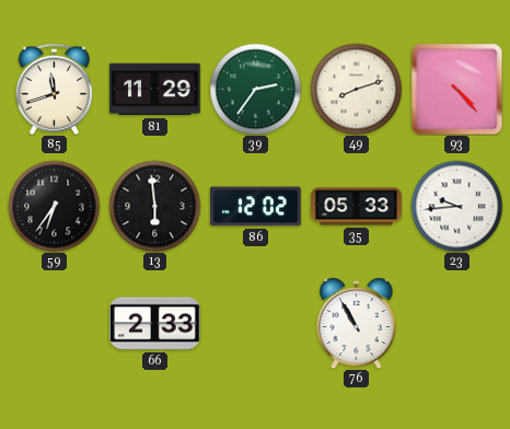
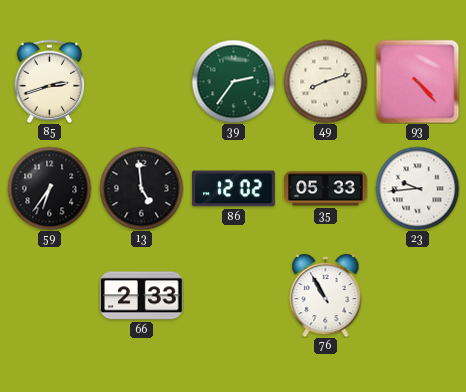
85: 11:42 -> 2:42
81: 11:29 -> none
13: 5:59 -> 4:59
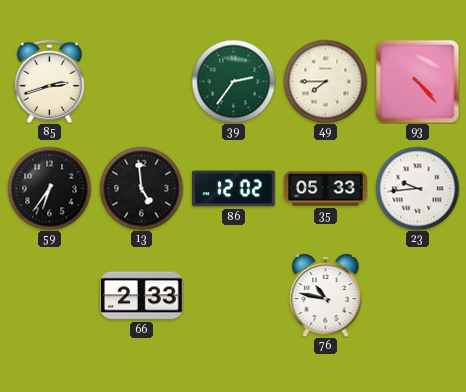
49: 8:12 -> 7:45
76: 10:55 -> 10:47
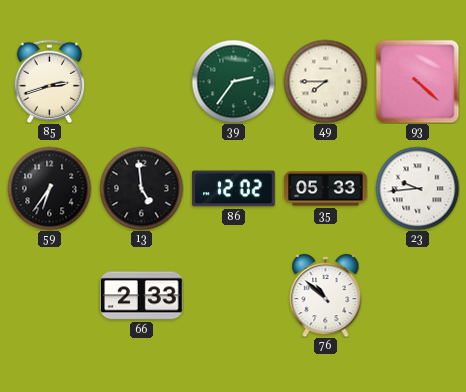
93: 4:23 -> 4:22
76: 10:47 -> 10:52
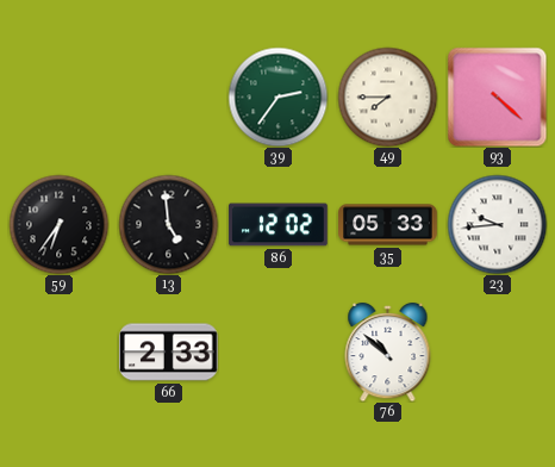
85: 2:42 -> none
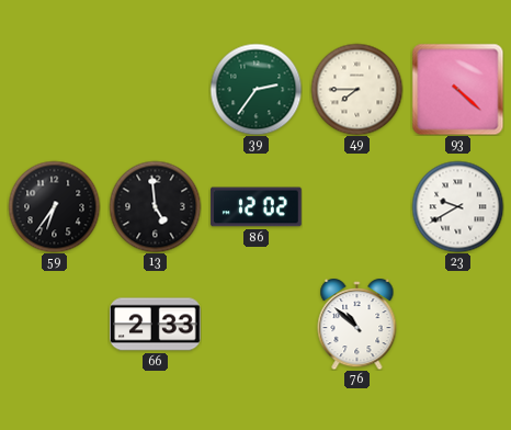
35: 05:33 -> none
23: 9:44 -> 9:40
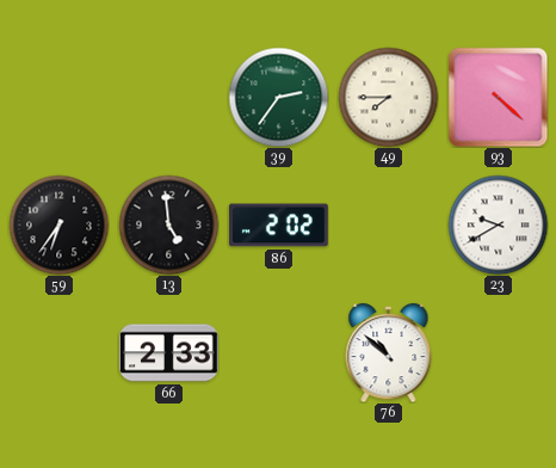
86: 12:02 -> 2:02
